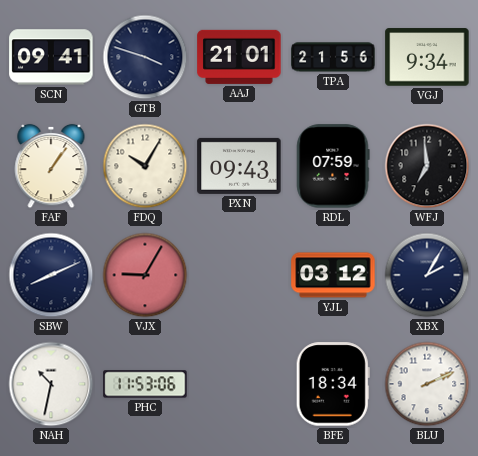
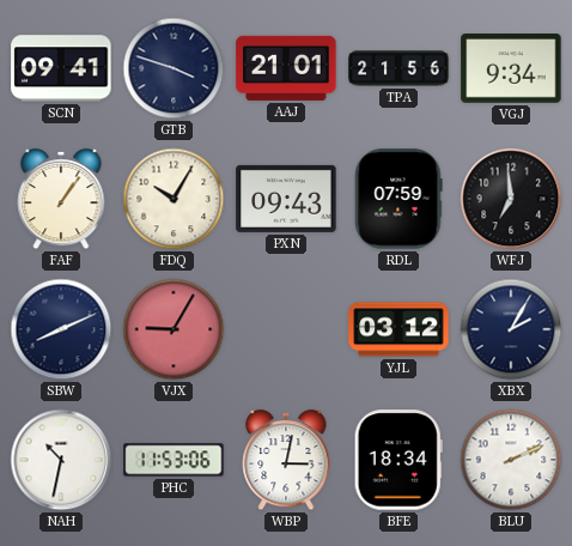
WBP: none -> 3:02
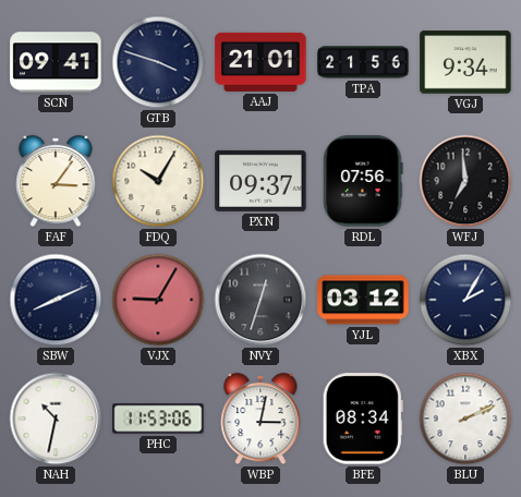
FAF: 1:06 -> 3:06
PXN: 09:43 -> 09:37
RDL: 07:59 -> 07:56
NVY: none -> 12:33
BFE: 18:34 -> 08:34
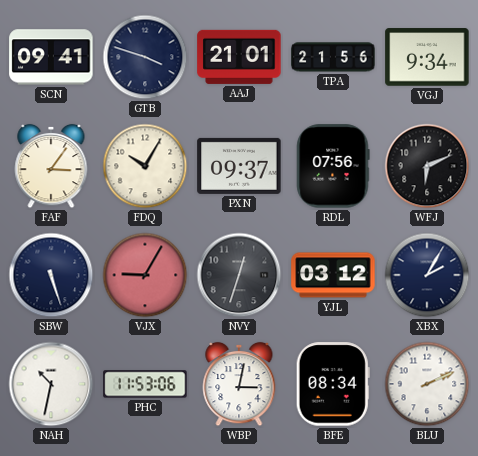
WFJ: 6:59 -> 6:11
SBW: 8:11 -> 5:27
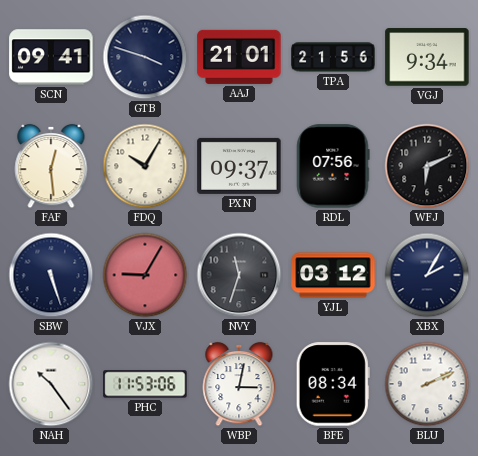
FAF: 3:06 -> 12:29
NVY: 12:33 -> 11:33
NAH: 10:32 -> 10:24
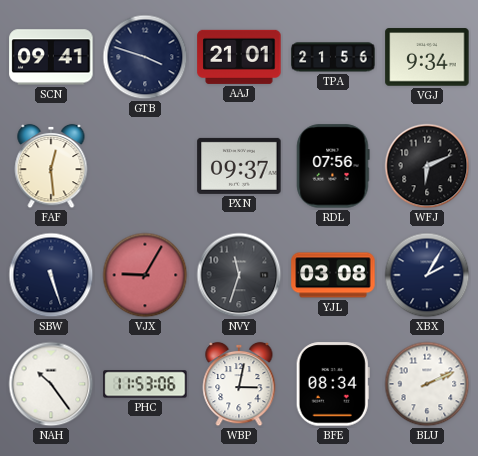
FDQ: 10:05 -> none
YJL: 03:12 -> 03:08
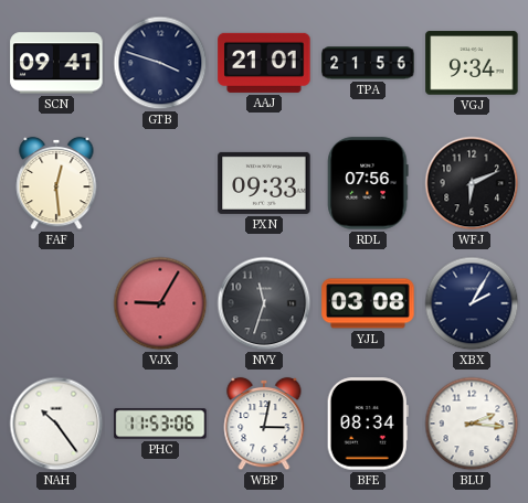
PXN: 09:37 -> 09:33
SBW: 5:27 -> none
BLU: 2:11 -> 2:16
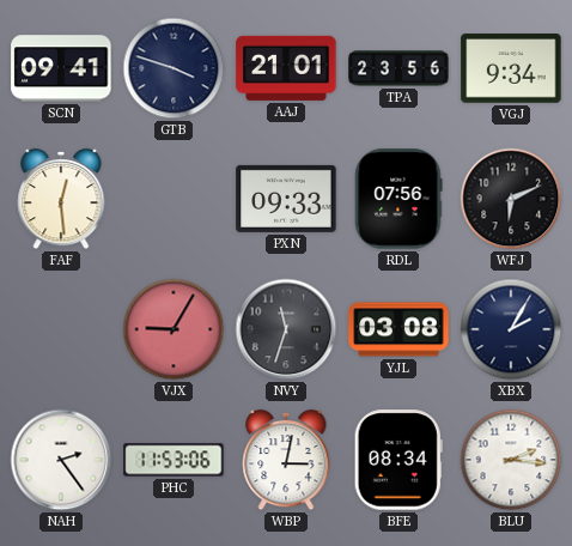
TPA: 21:56 -> 23:56
NAH: 10:24 -> 2:24
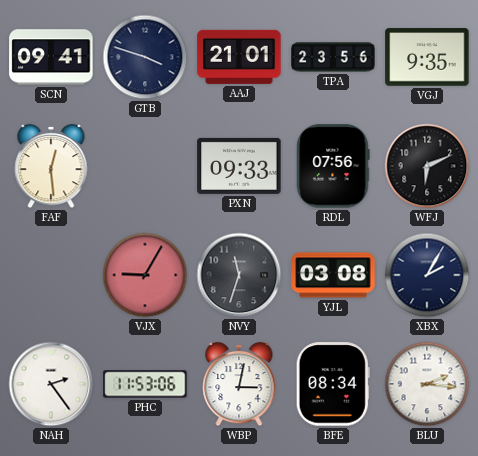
VGJ: 9:34 -> 9:35
